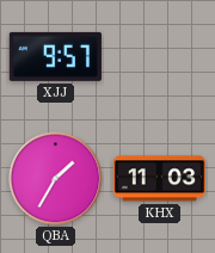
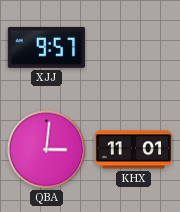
QBA: 1:35 -> 3:01
KHX: 11:03 -> 11:01
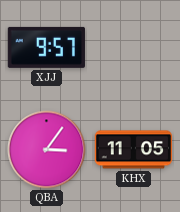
QBA: 3:01 -> 3:06
KHX: 11:01 -> 11:05
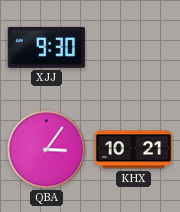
XJJ: 9:57 -> 9:30
KHX: 11:05 -> 10:21
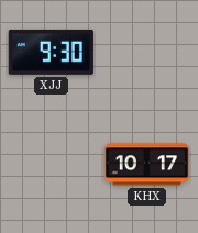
QBA: 3:06 -> none
KHX: 10:21 -> 10:17
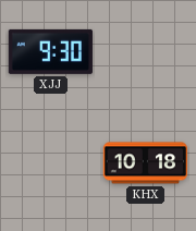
KHX: 10:17 -> 10:18
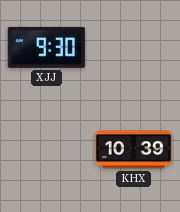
KHX: 10:18 -> 10:39
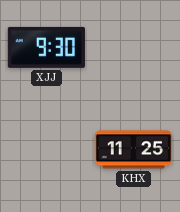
KHX: 10:39 -> 11:25
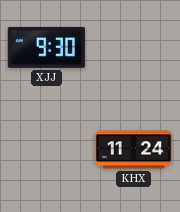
KHX: 11:25 -> 11:24
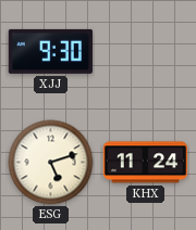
ESG: none -> 5:12
